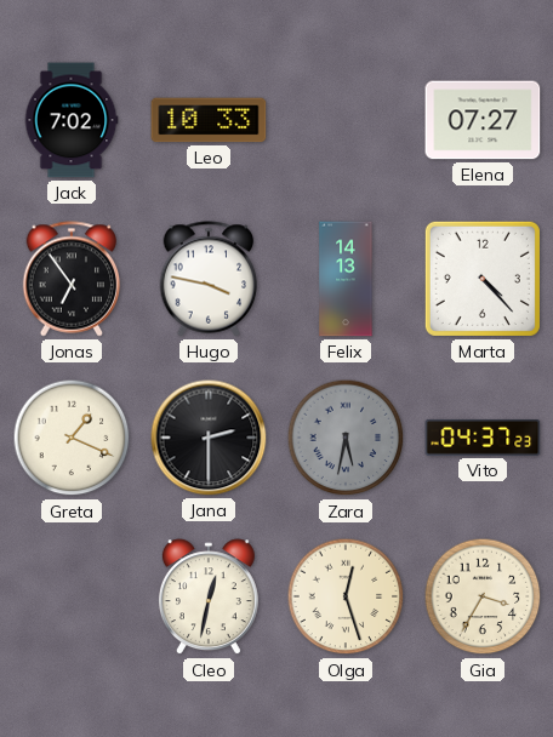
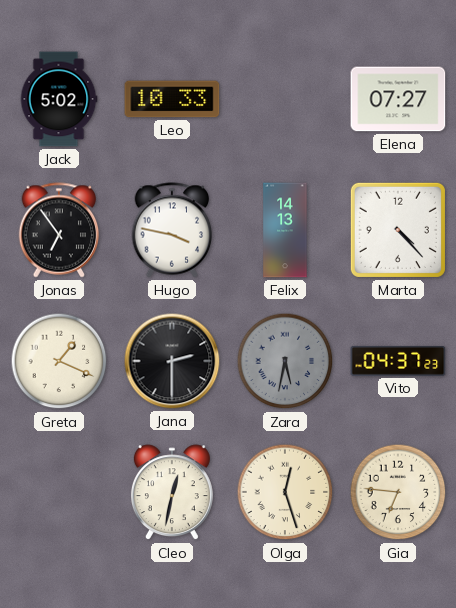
Jack: 7:02 -> 5:02
Gia: 3:35 -> 6:46
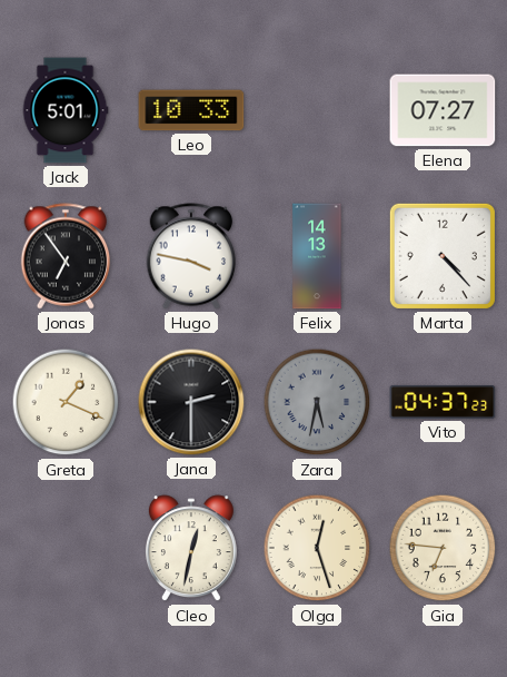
Jack: 5:02 -> 5:01
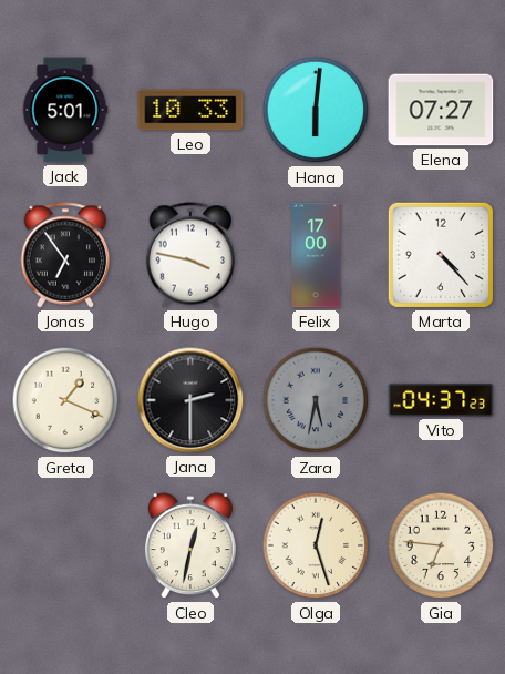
Hana: none -> 6:01
Felix: 14:13 -> 17:00
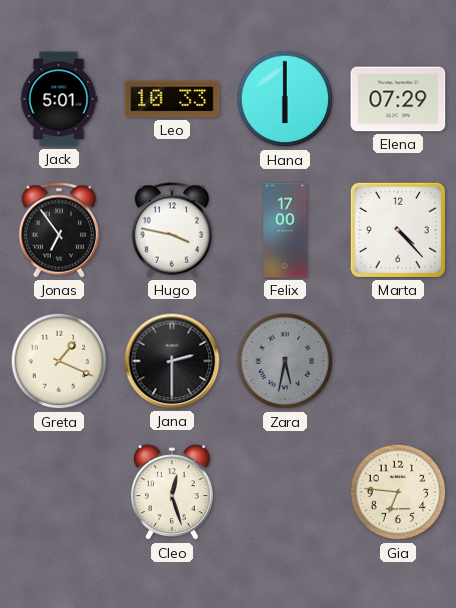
Hana: 6:01 -> 6:00
Elena: 07:27 -> 07:29
Vito: 04:37 -> none
Cleo: 12:32 -> 12:27
Olga: 12:27 -> none
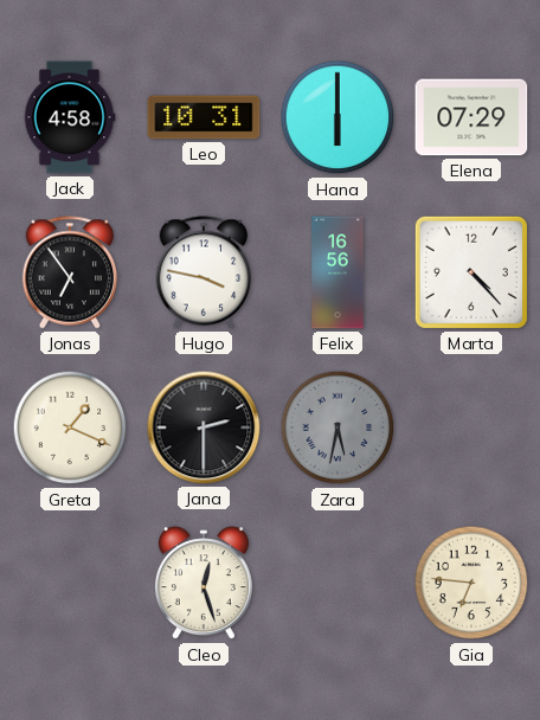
Jack: 5:01 -> 4:58
Leo: 10:33 -> 10:31
Felix: 17:00 -> 16:56
